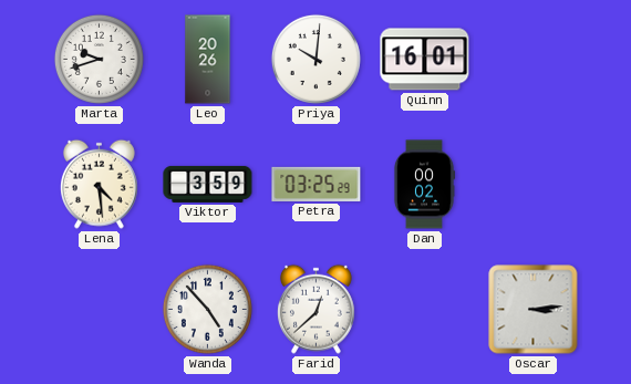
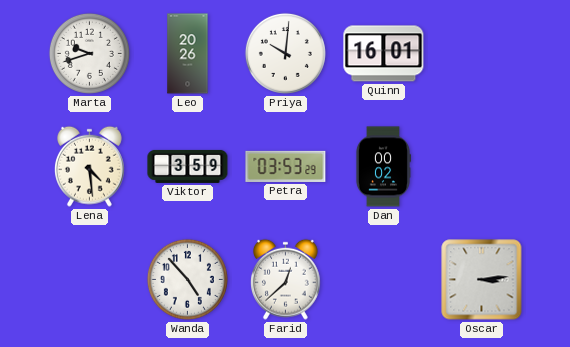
Petra: 03:25 -> 03:53
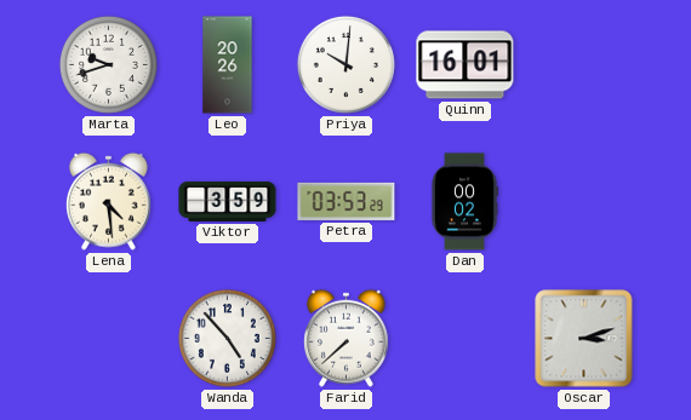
Farid: 12:38 -> 7:38
Oscar: 3:14 -> 3:12
